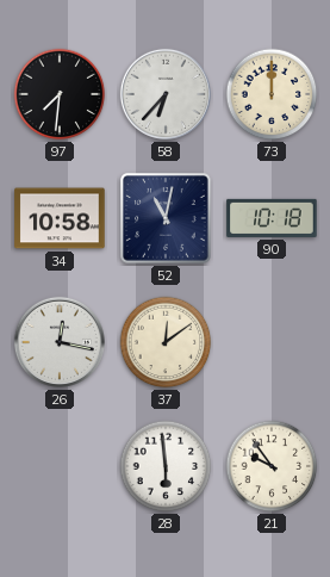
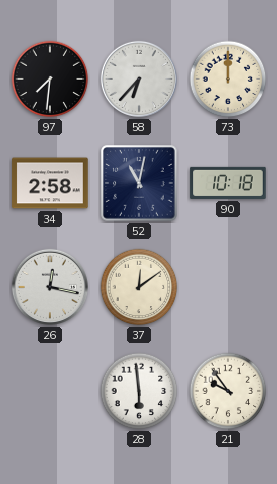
34: 10:58 -> 2:58
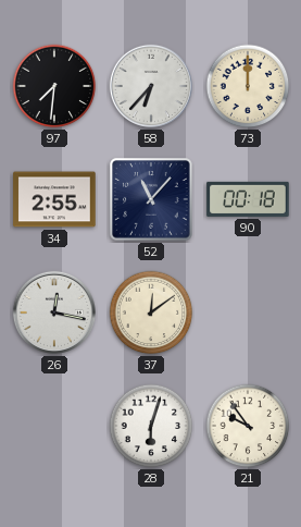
34: 2:58 -> 2:55
52: 11:02 -> 11:07
90: 10:18 -> 00:18
28: 5:59 -> 6:03
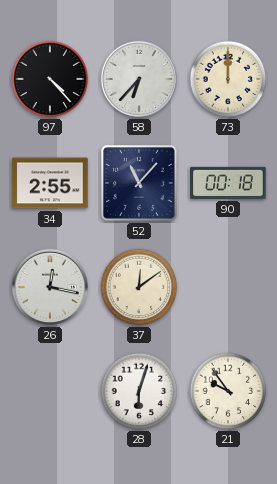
97: 7:31 -> 4:23
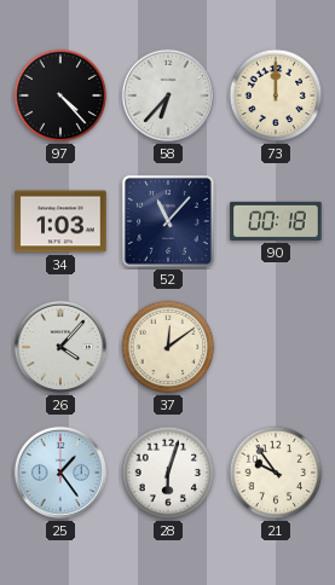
34: 2:55 -> 1:03
26: 12:17 -> 4:07
25: none -> 1:24
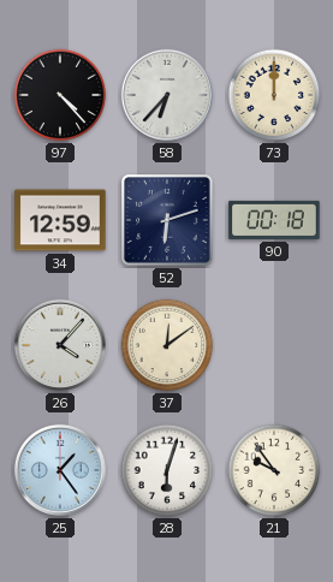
34: 1:03 -> 12:59
52: 11:07 -> 6:12
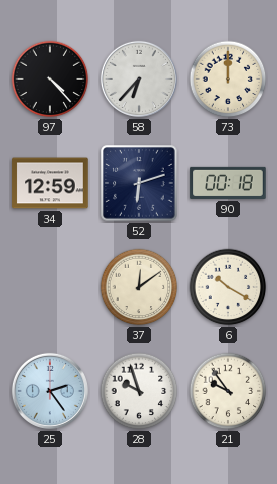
26: 4:07 -> none
6: none -> 10:20
25: 1:24 -> 2:24
28: 6:03 -> 9:57
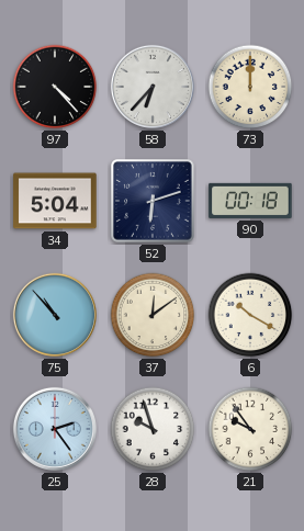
34: 12:59 -> 5:04
75: none -> 10:53
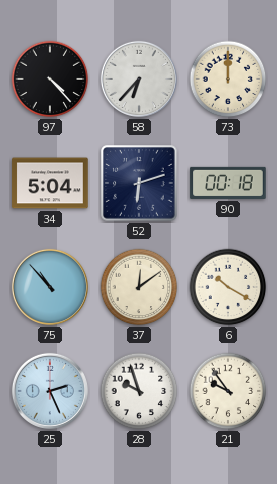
25: 2:24 -> 2:26
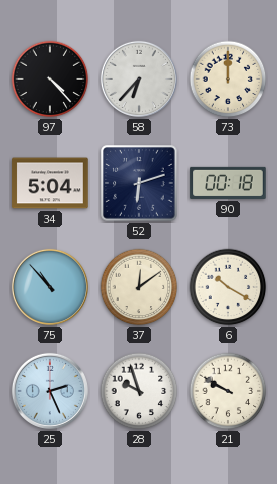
21: 9:54 -> 9:50
